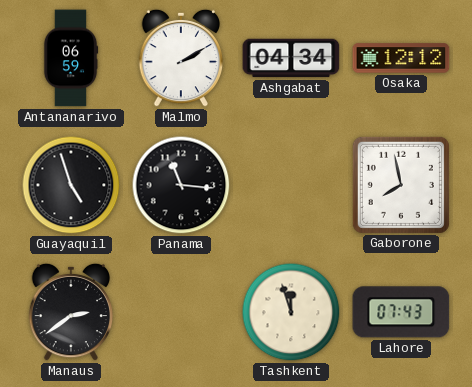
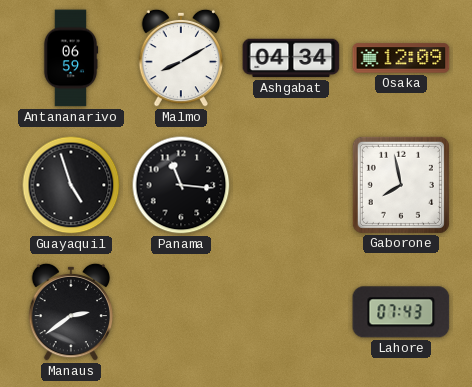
Malmo: 2:10 -> 8:10
Osaka: 12:12 -> 12:09
Tashkent: 11:57 -> none
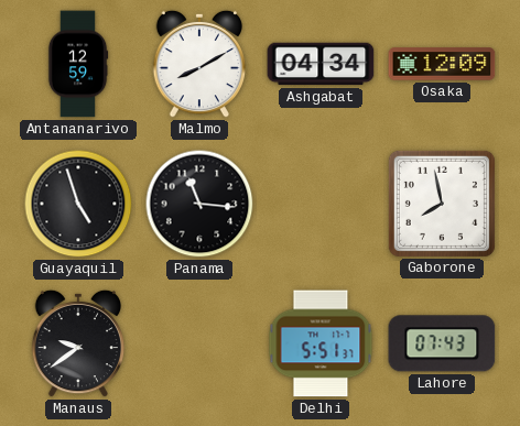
Antananarivo: 06:59 -> 12:59
Manaus: 2:39 -> 9:39
Delhi: none -> 5:51
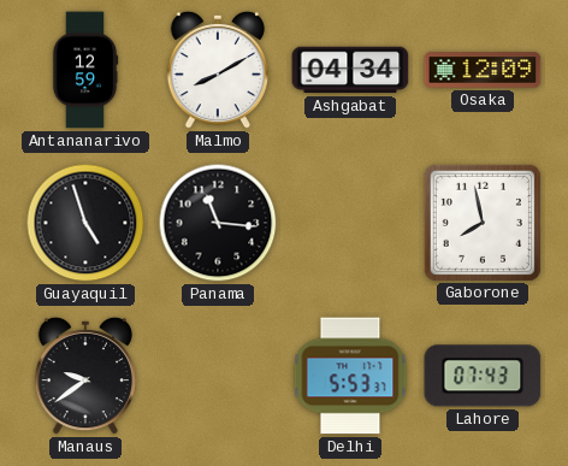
Delhi: 5:51 -> 5:53
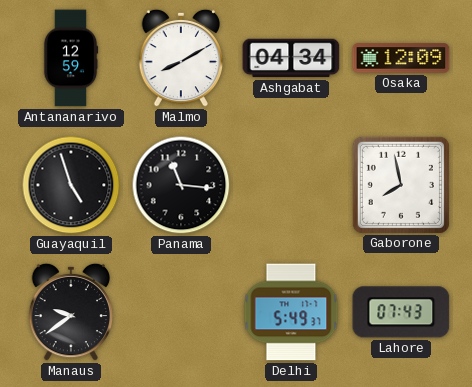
Delhi: 5:53 -> 5:49
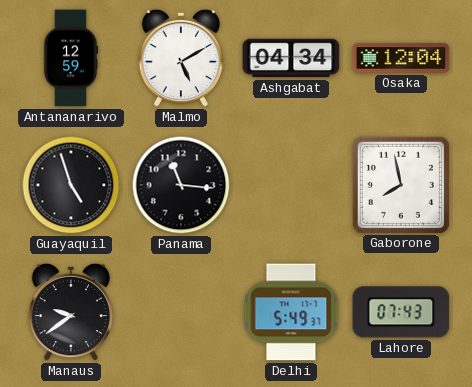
Malmo: 8:10 -> 5:10
Osaka: 12:09 -> 12:04
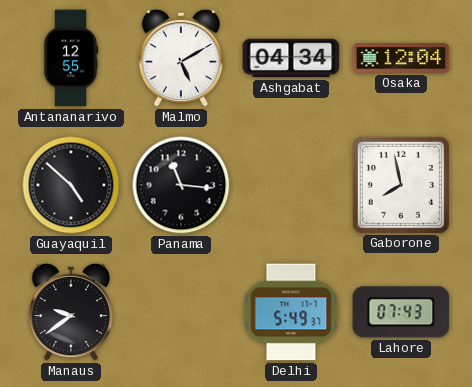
Antananarivo: 12:59 -> 12:55
Guayaquil: 4:57 -> 4:52
